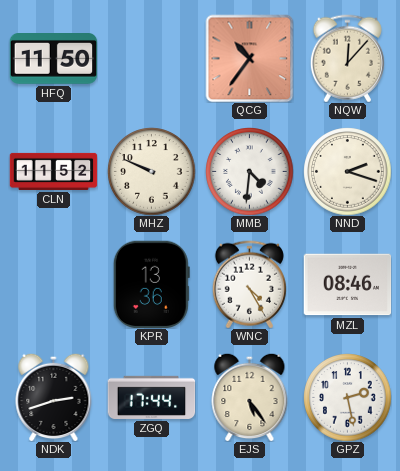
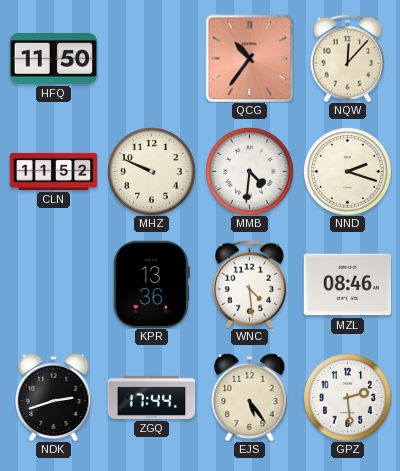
WNC: 4:25 -> 4:29
GPZ: 2:28 -> 2:29
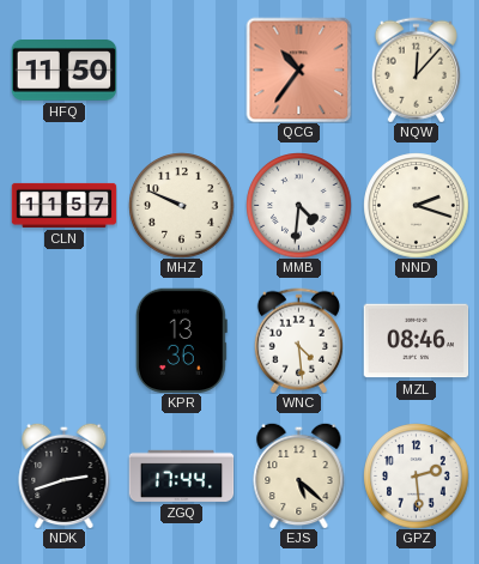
CLN: 11:52 -> 11:57
EJS: 5:24 -> 5:22
